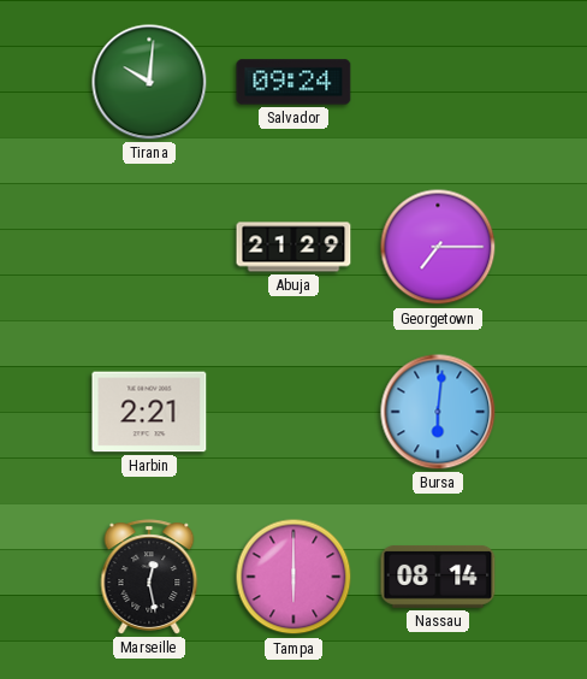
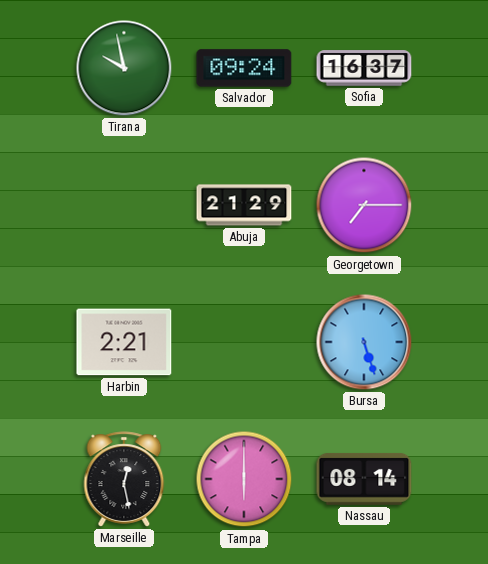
Tirana: 10:01 -> 9:58
Sofia: none -> 16:37
Bursa: 6:01 -> 5:27
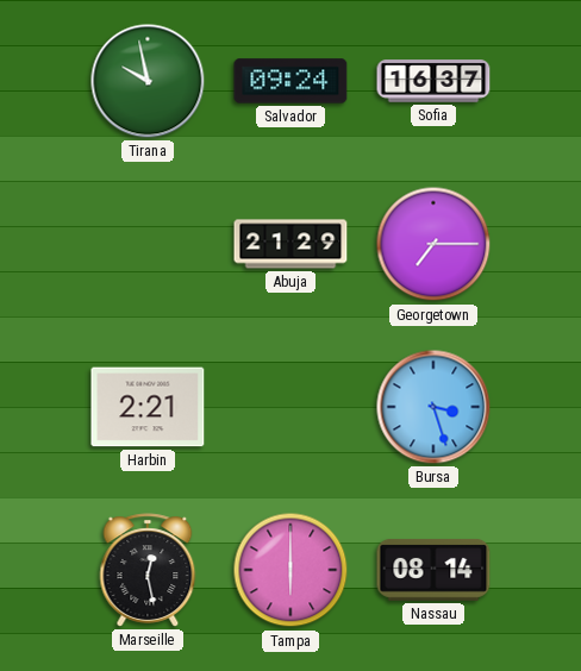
Bursa: 5:27 -> 3:27
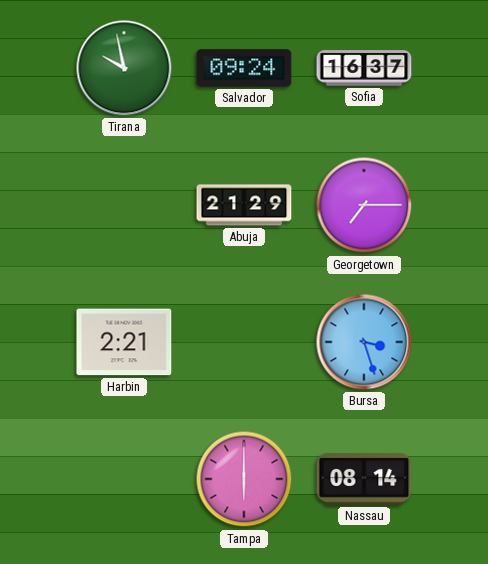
Marseille: 12:28 -> none
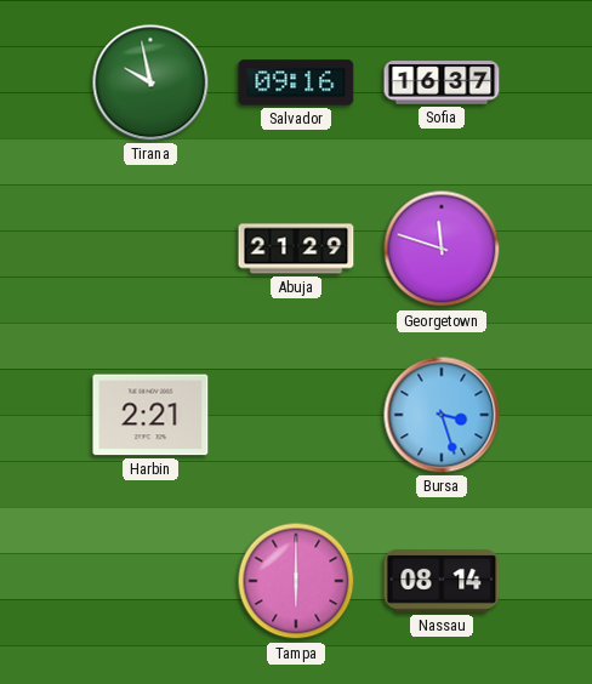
Salvador: 09:24 -> 09:16
Georgetown: 7:15 -> 11:48
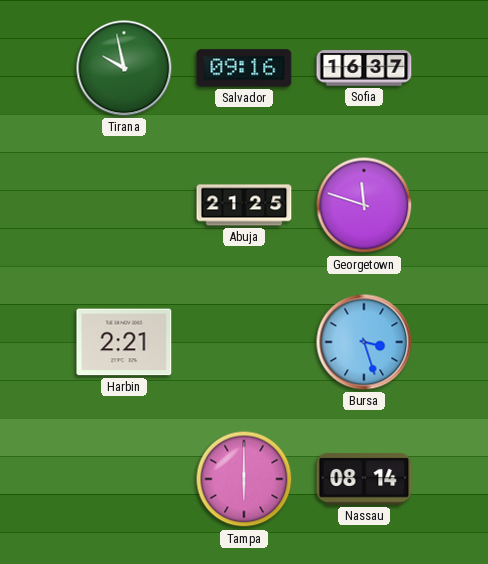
Abuja: 21:29 -> 21:25
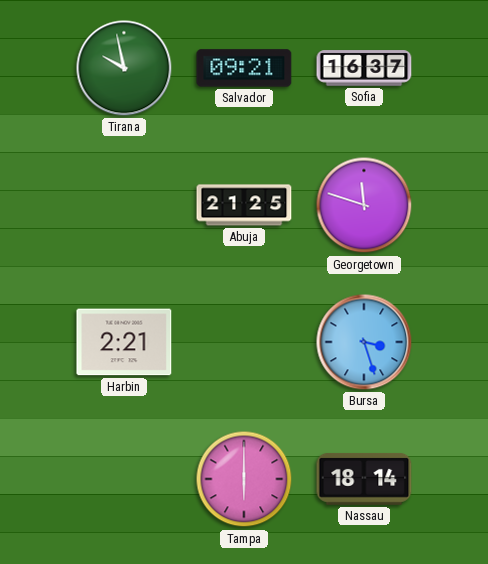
Salvador: 09:16 -> 09:21
Nassau: 08:14 -> 18:14
